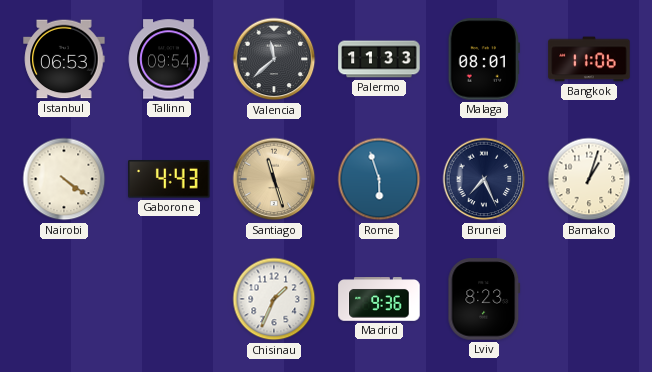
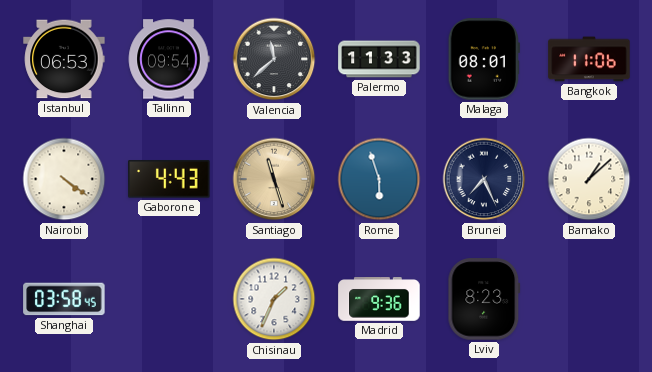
Bamako: 1:03 -> 1:08
Shanghai: none -> 03:58
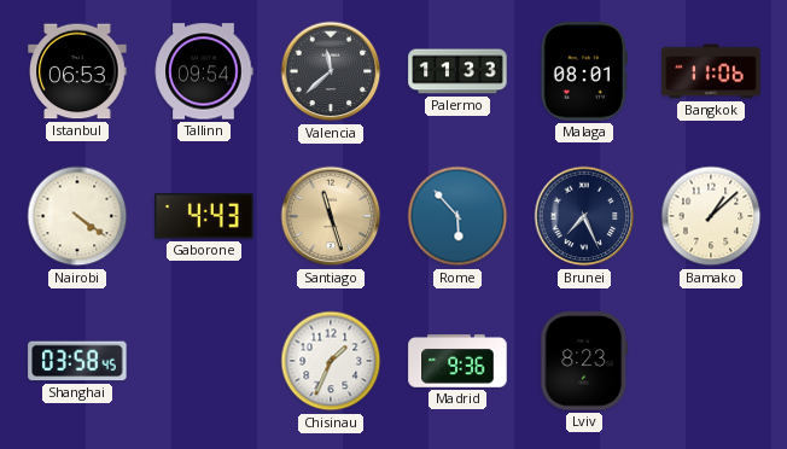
Rome: 5:57 -> 5:53
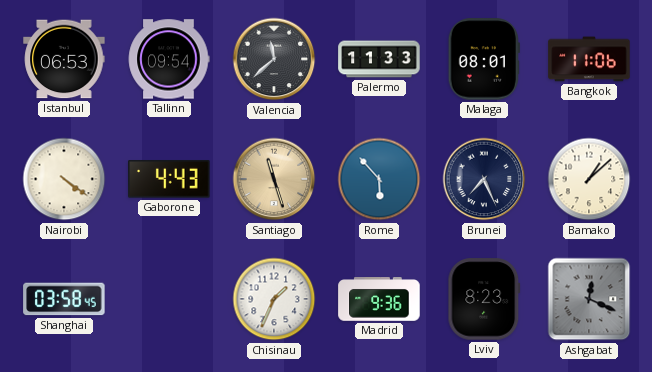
Ashgabat: none -> 12:19
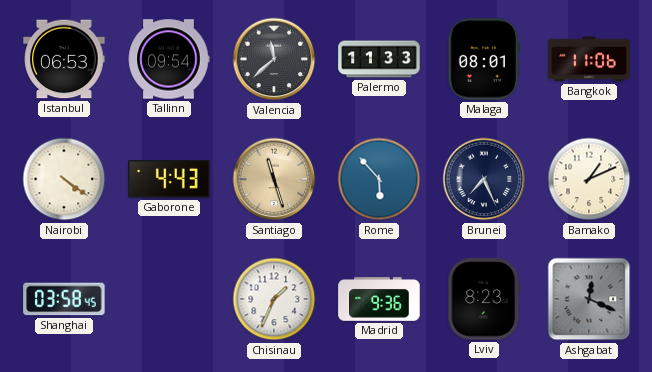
Bamako: 1:08 -> 1:11
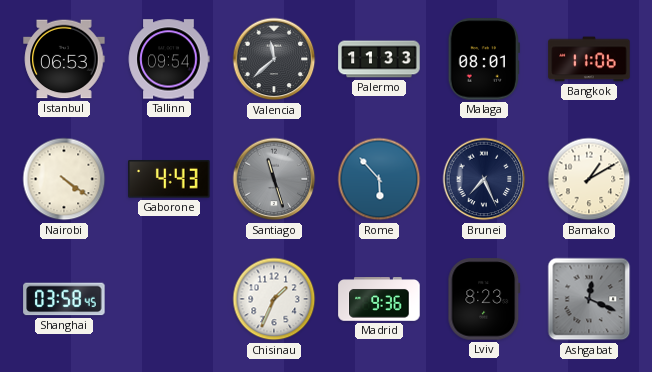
Santiago dial: champagne -> grey
Bamako: 1:11 -> 1:10
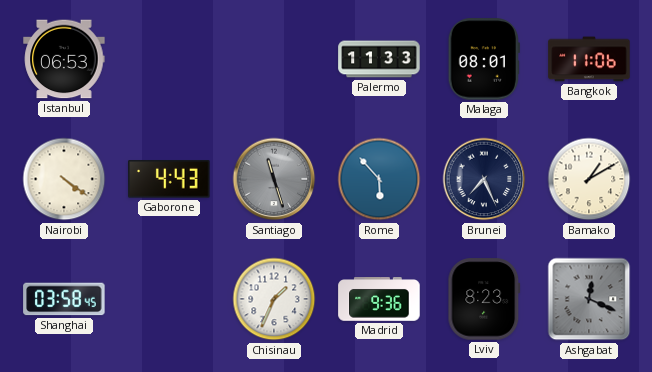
Tallinn: 09:54 -> none
Valencia: 11:38 -> none
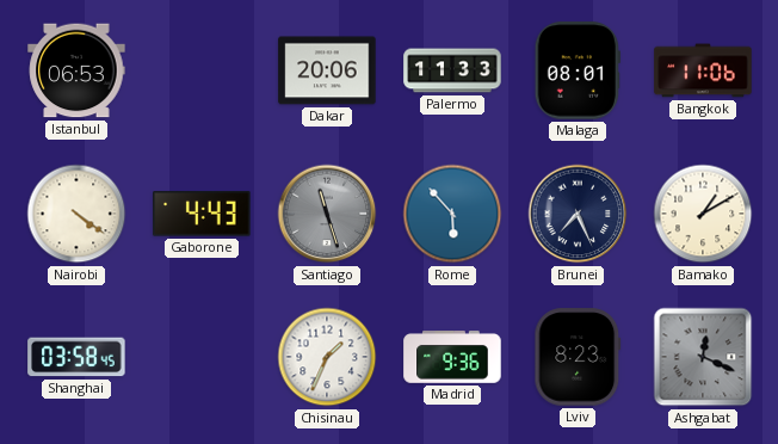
Dakar: none -> 20:06
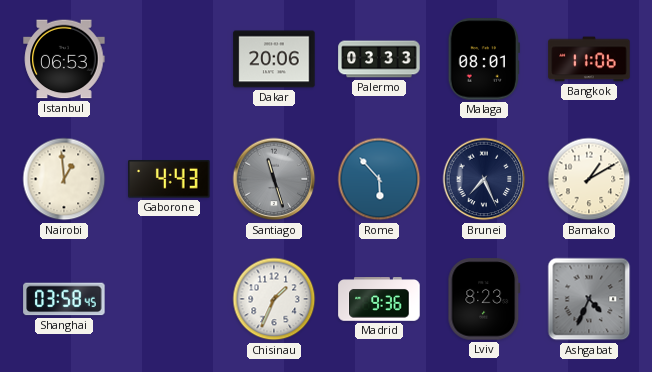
Palermo: 11:33 -> 03:33
Nairobi: 4:21 -> 12:59
Ashgabat: 12:19 -> 4:34
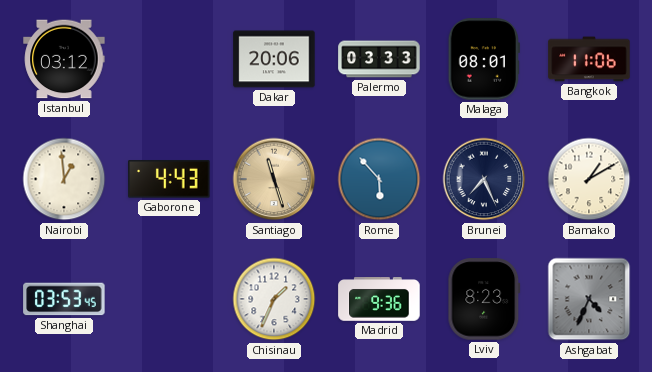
Istanbul: 06:53 -> 03:12
Santiago dial: grey -> champagne
Shanghai: 03:58 -> 03:53
